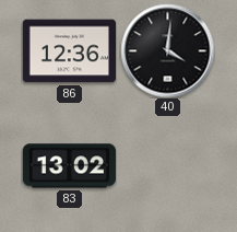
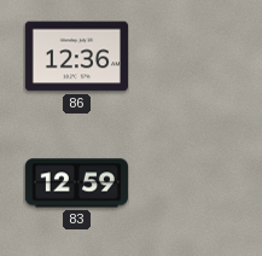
40: 4:01 -> none
83: 13:02 -> 12:59
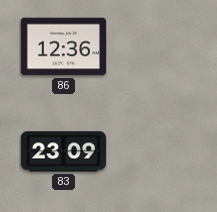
83: 12:59 -> 23:09
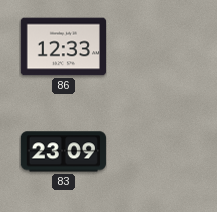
86: 12:36 -> 12:33
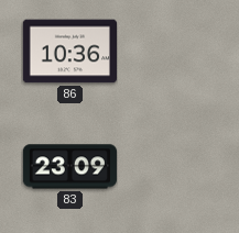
86: 12:33 -> 10:36
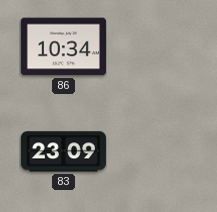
86: 10:36 -> 10:34
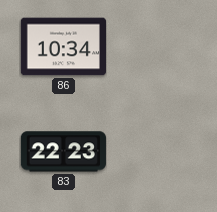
83: 23:09 -> 22:23
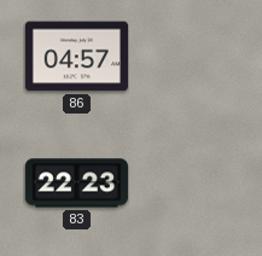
86: 10:34 -> 04:57
